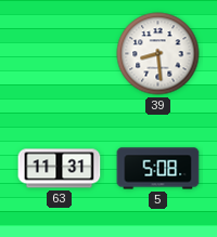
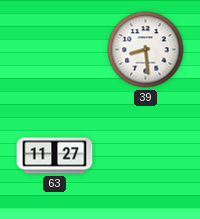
63: 11:31 -> 11:27
5: 5:08 -> none
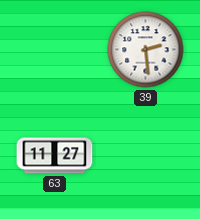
39: 8:29 -> 2:29
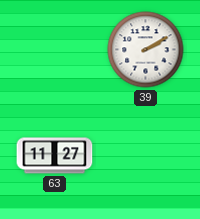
39: 2:29 -> 2:10
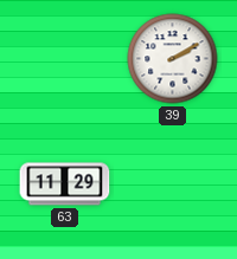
63: 11:27 -> 11:29
